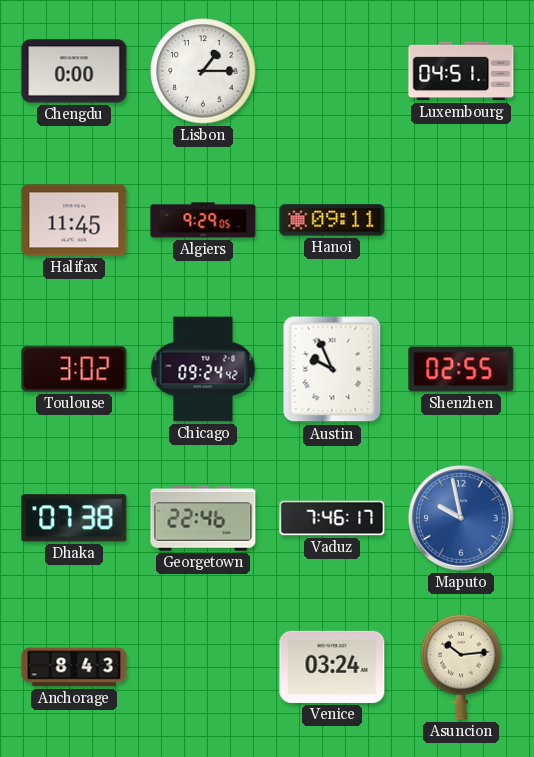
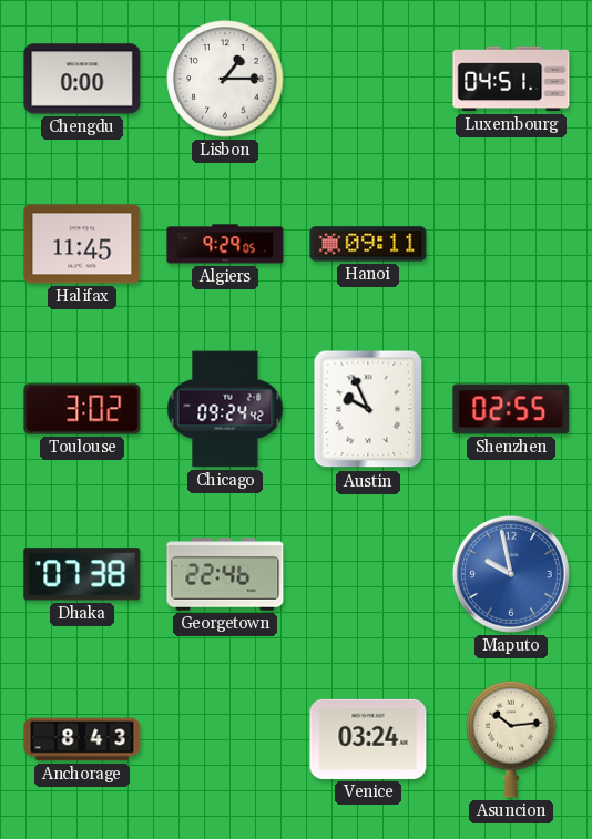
Vaduz: 7:46 -> none
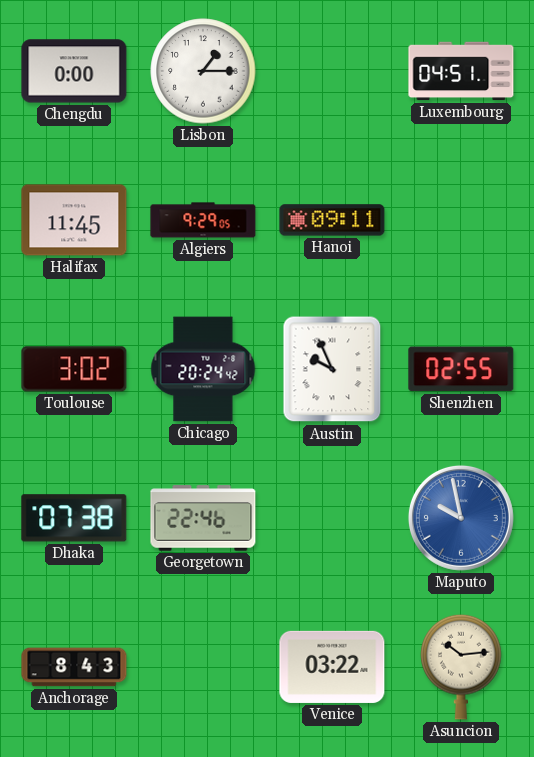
Chicago: 09:24 -> 20:24
Venice: 03:24 -> 03:22
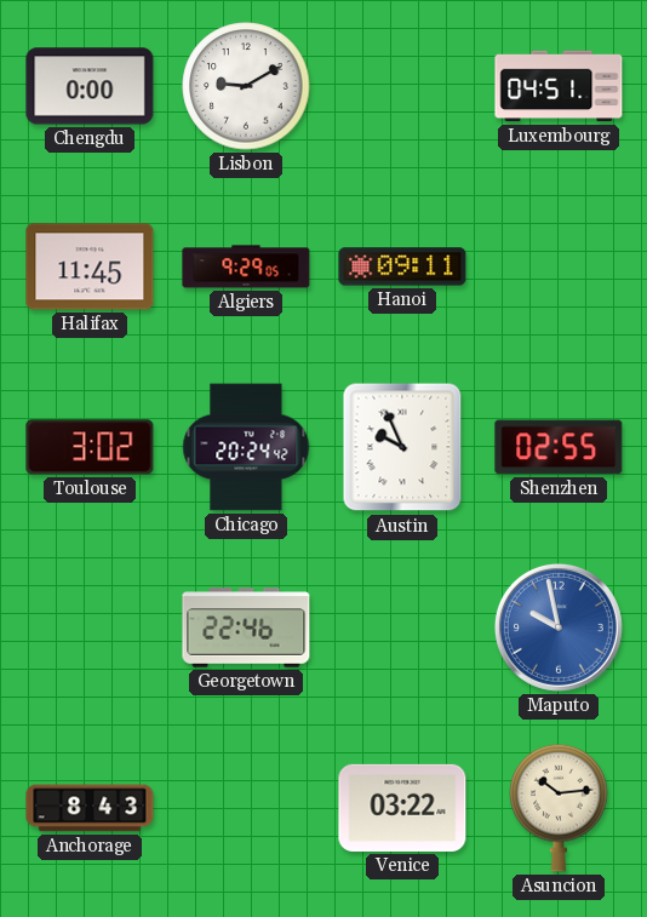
Lisbon: 1:15 -> 9:10
Dhaka: 07:38 -> none
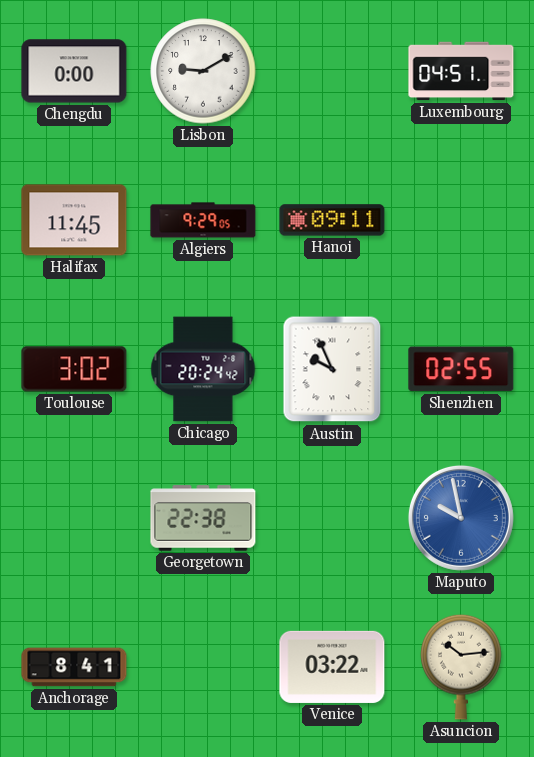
Georgetown: 22:46 -> 22:38
Anchorage: 8:43 -> 8:41
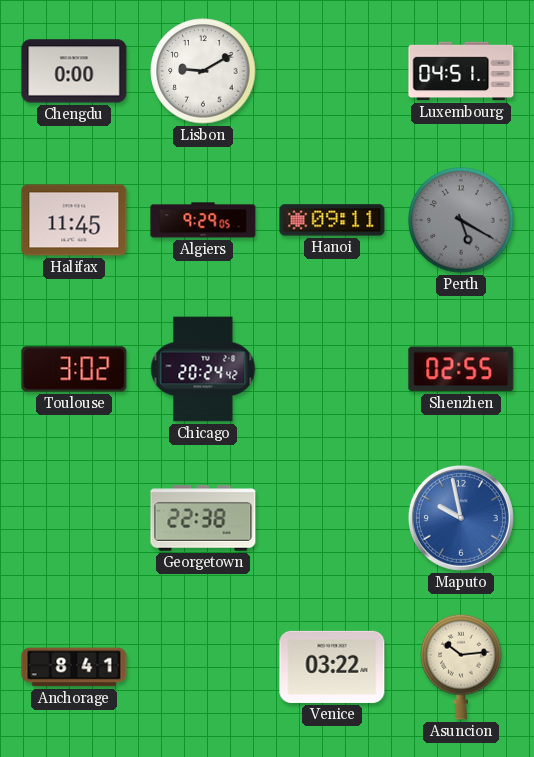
Perth: none -> 5:20
Austin: 9:56 -> none
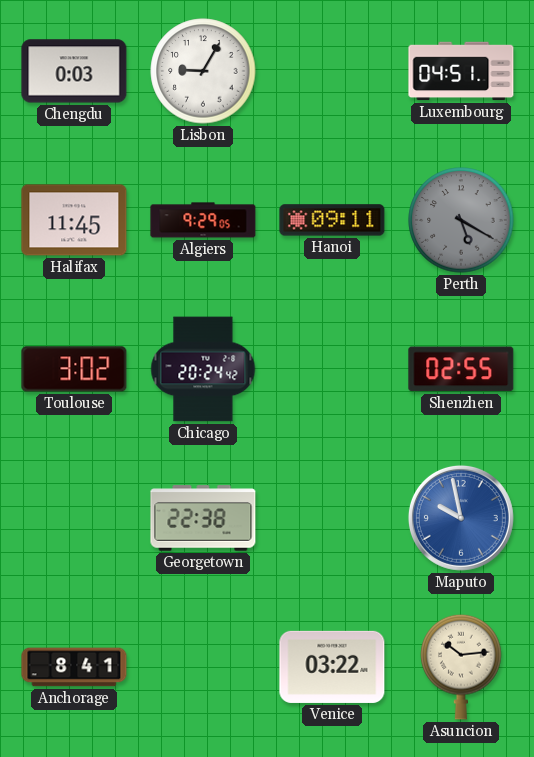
Chengdu: 0:00 -> 0:03
Lisbon: 9:10 -> 9:05
